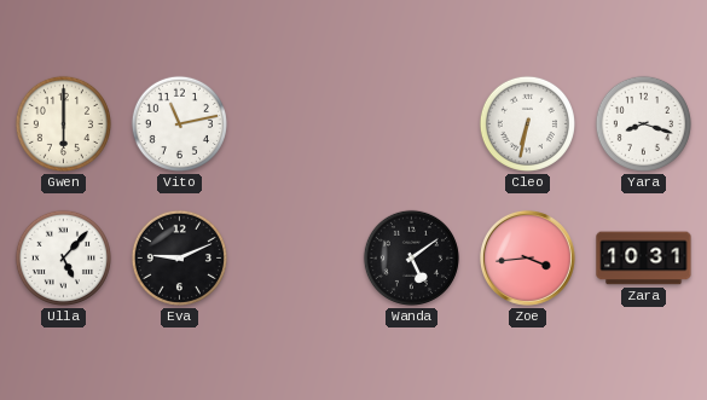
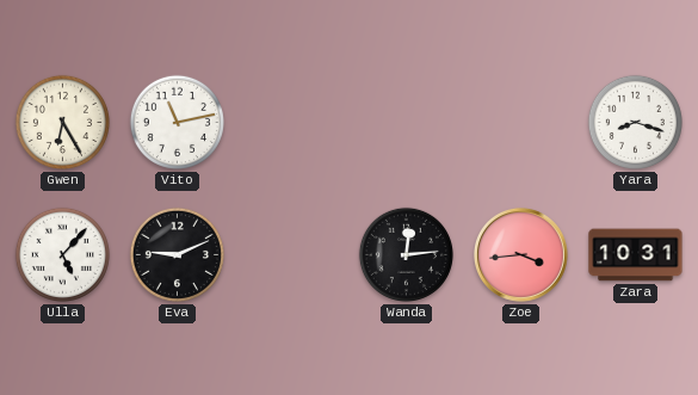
Gwen: 6:00 -> 6:25
Cleo: 6:32 -> none
Wanda: 5:09 -> 12:14
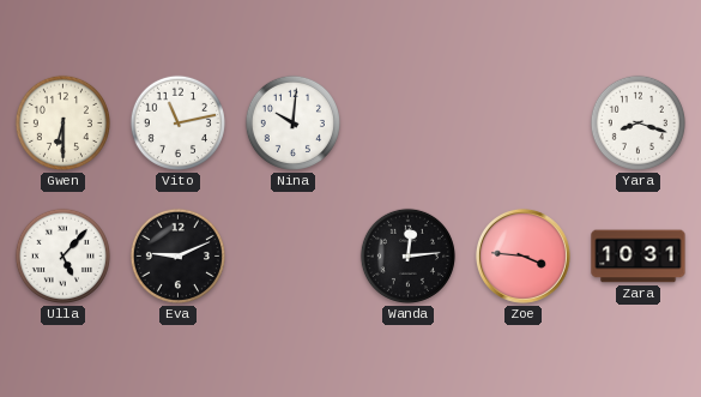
Gwen: 6:25 -> 6:30
Nina: none -> 10:01
Zoe: 3:44 -> 3:46
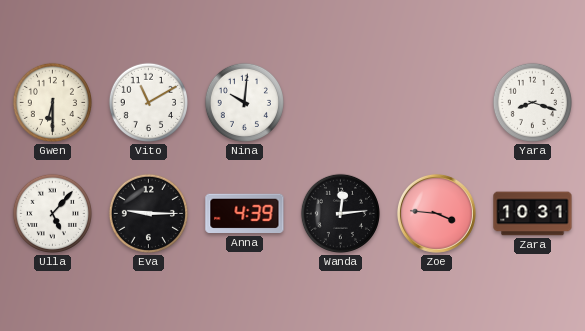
Vito: 11:13 -> 11:10
Eva: 9:11 -> 9:15
Anna: none -> 4:39
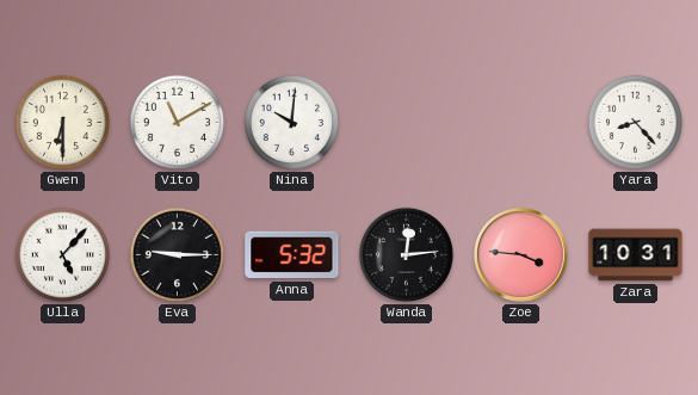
Yara: 8:18 -> 8:23
Anna: 4:39 -> 5:32
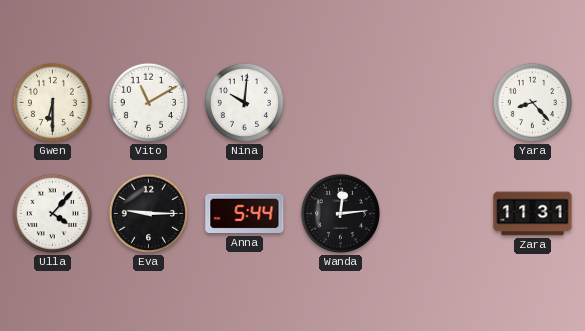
Ulla: 5:07 -> 4:07
Anna: 5:32 -> 5:44
Zoe: 3:46 -> none
Zara: 10:31 -> 11:31
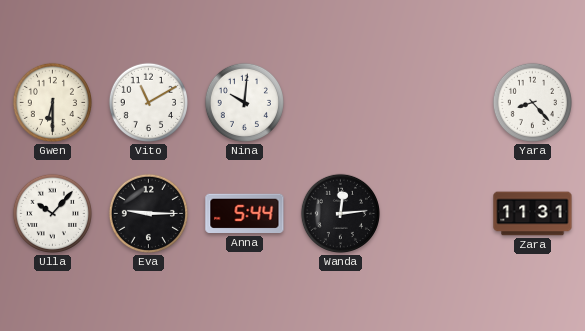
Ulla: 4:07 -> 10:07
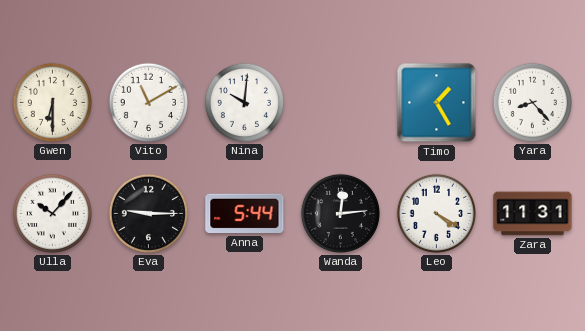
Timo: none -> 1:25
Leo: none -> 4:20
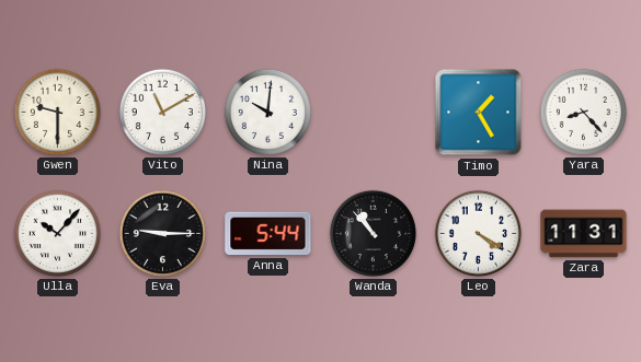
Gwen: 6:30 -> 9:30
Wanda: 12:14 -> 10:53
